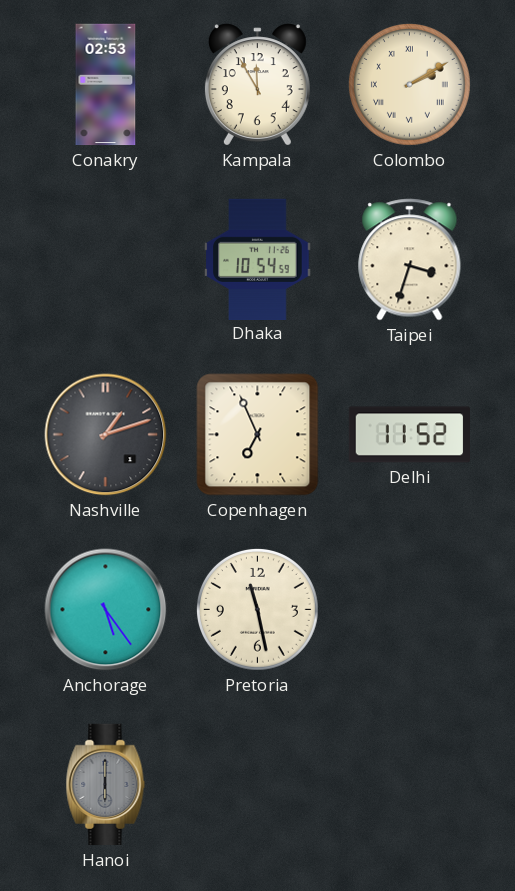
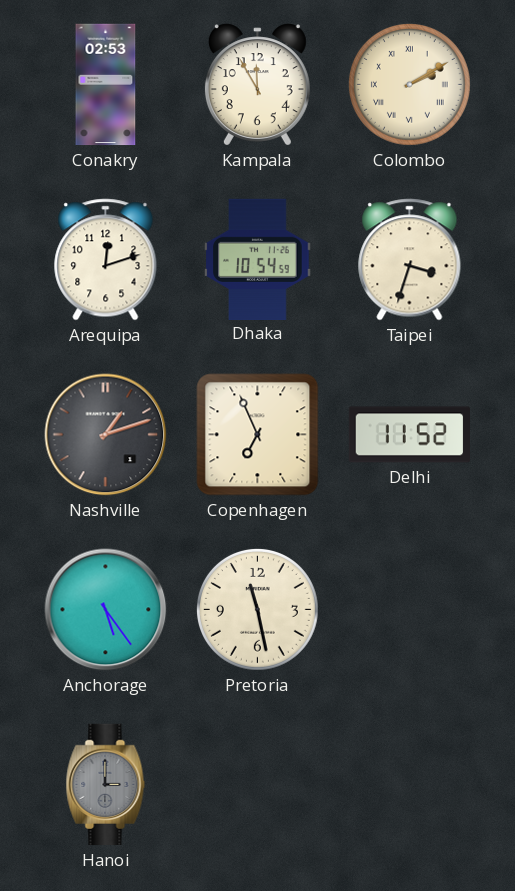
Arequipa: none -> 12:12
Hanoi: 6:00 -> 3:00
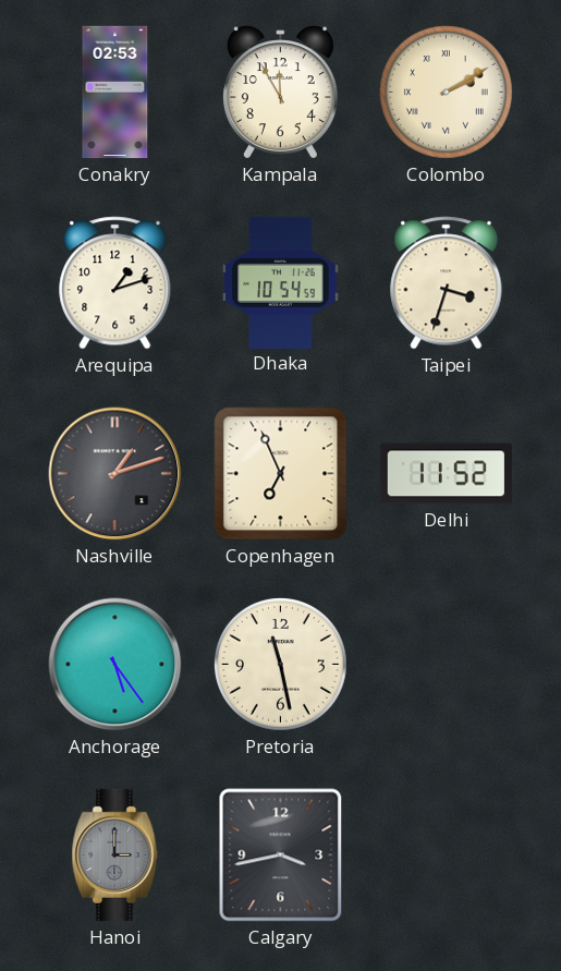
Arequipa: 12:12 -> 1:12
Calgary: none -> 3:43
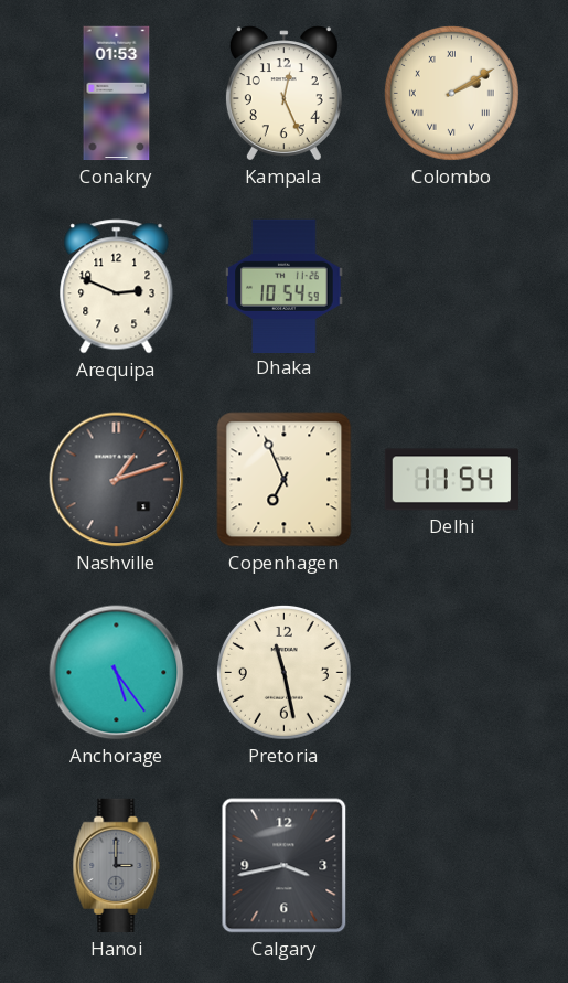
Conakry: 02:53 -> 01:53
Kampala: 11:55 -> 12:26
Arequipa: 1:12 -> 2:49
Taipei: 3:33 -> none
Delhi: 11:52 -> 11:54
